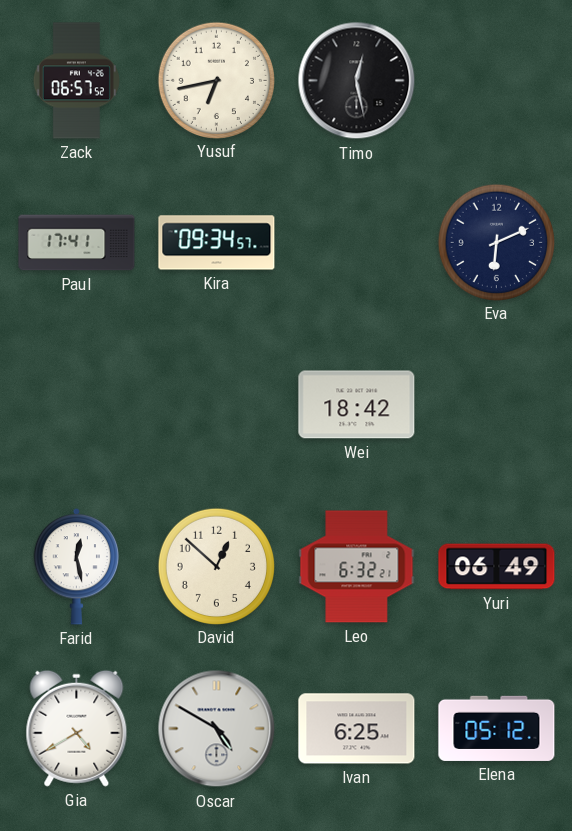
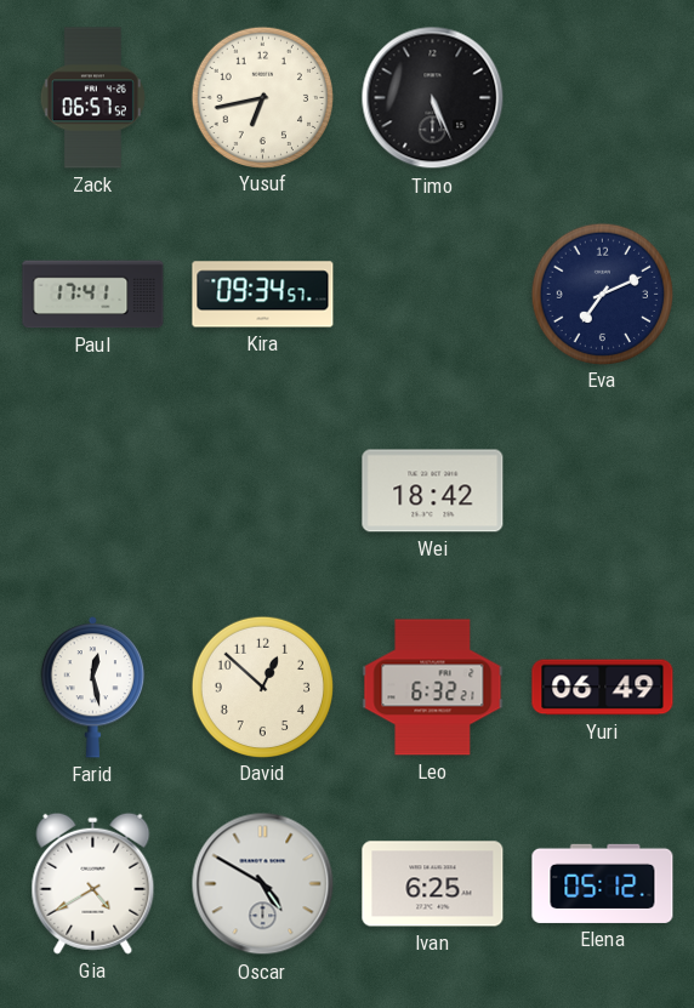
Timo: 12:28 -> 5:26
Eva: 6:11 -> 7:11
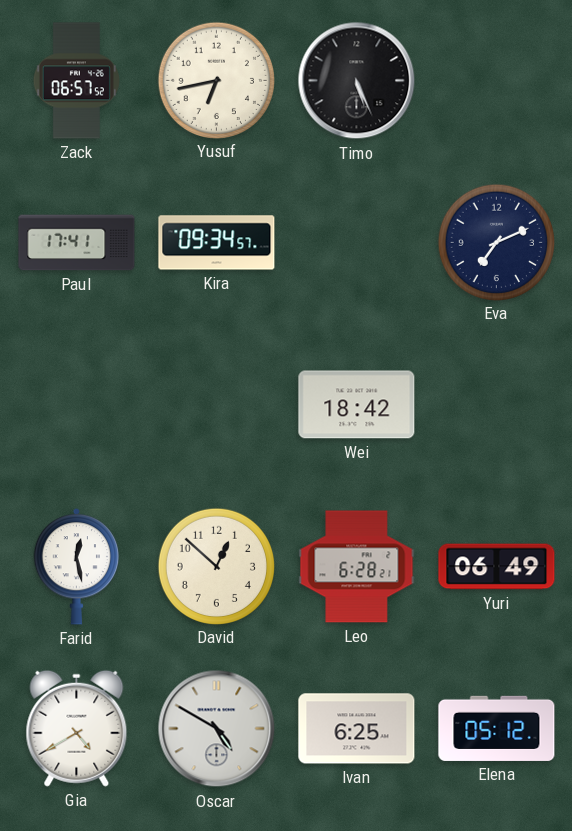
Leo: 6:32 -> 6:28
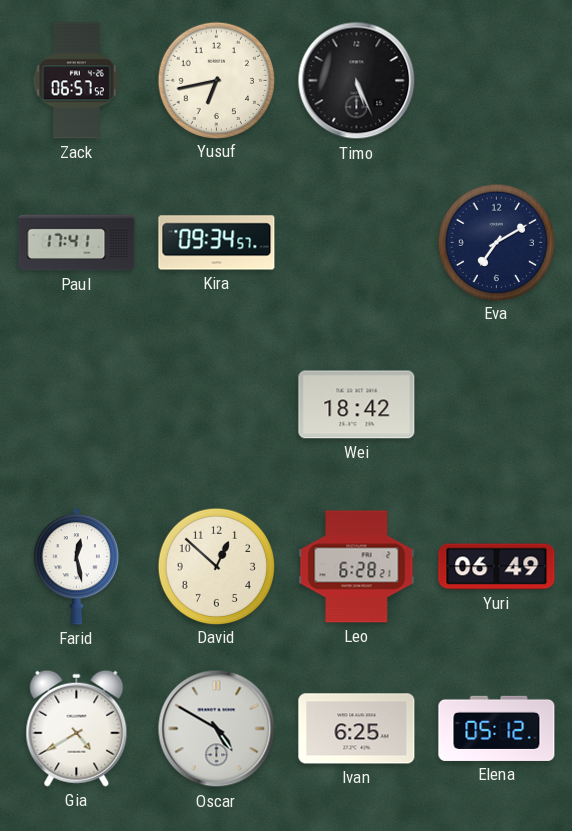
Eva: 7:11 -> 7:10
